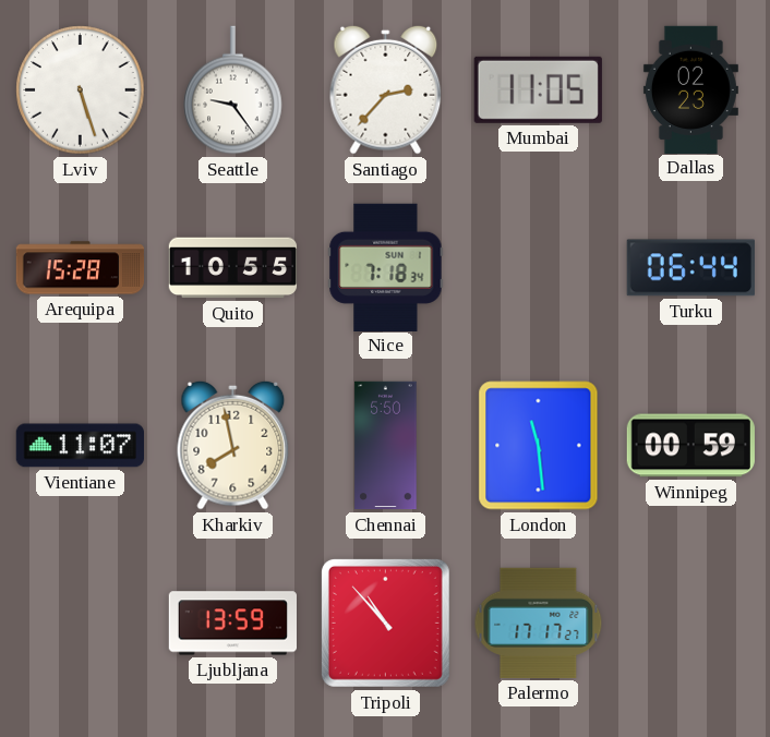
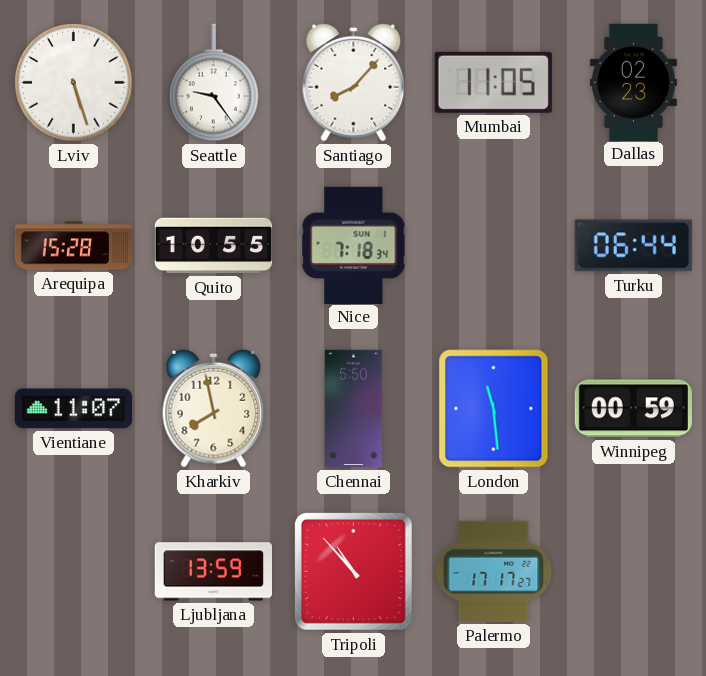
Santiago: 2:37 -> 8:07
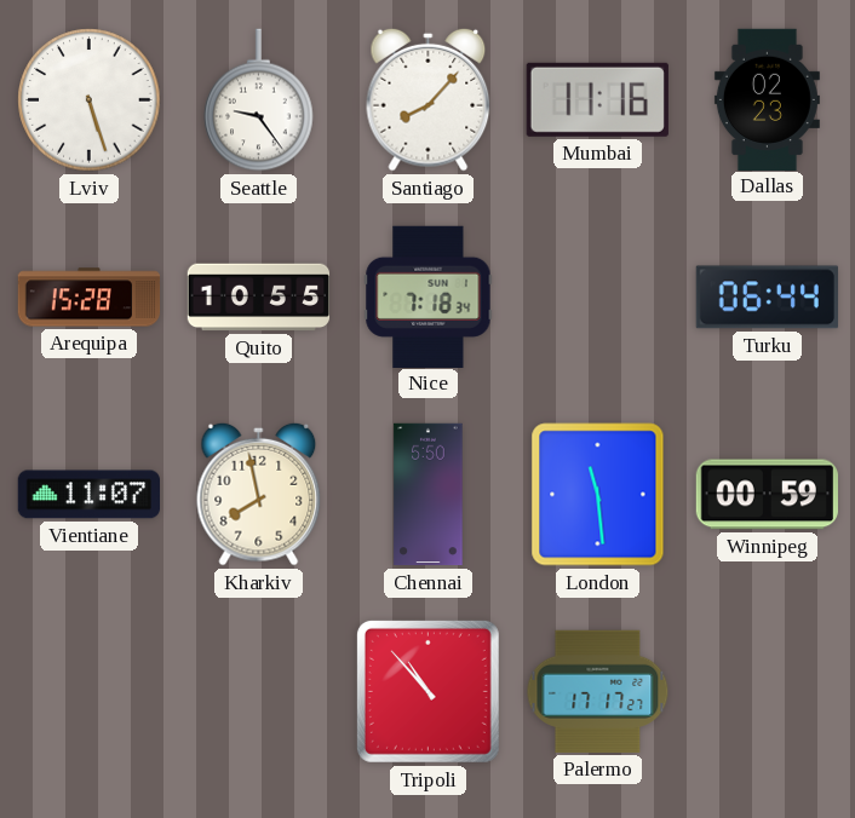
Mumbai: 11:05 -> 11:16
Ljubljana: 13:59 -> none
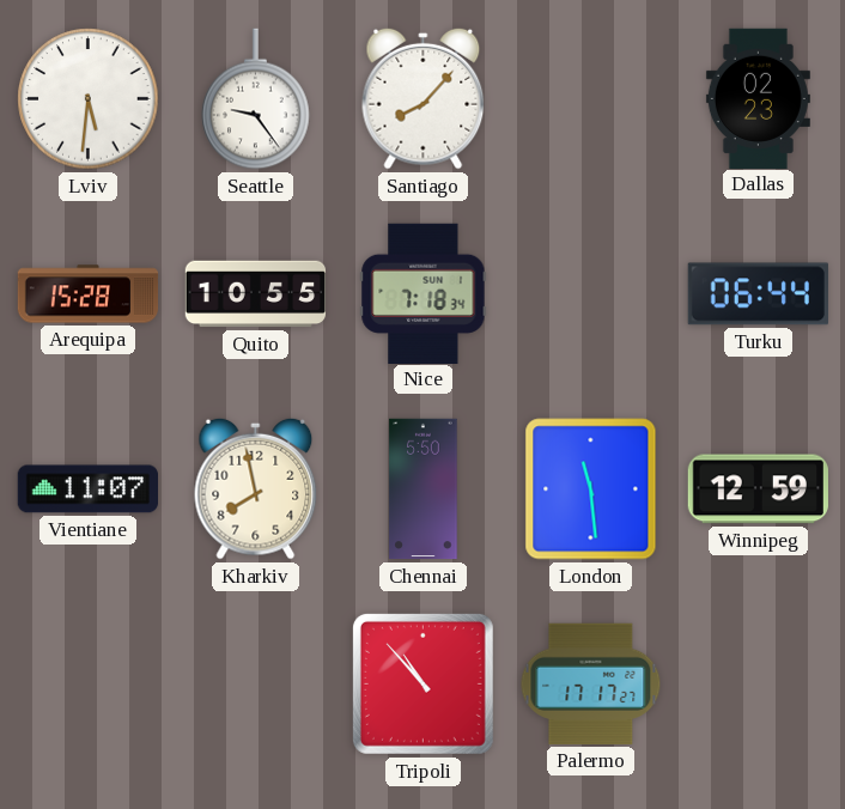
Lviv: 5:27 -> 5:31
Mumbai: 11:16 -> none
Winnipeg: 00:59 -> 12:59
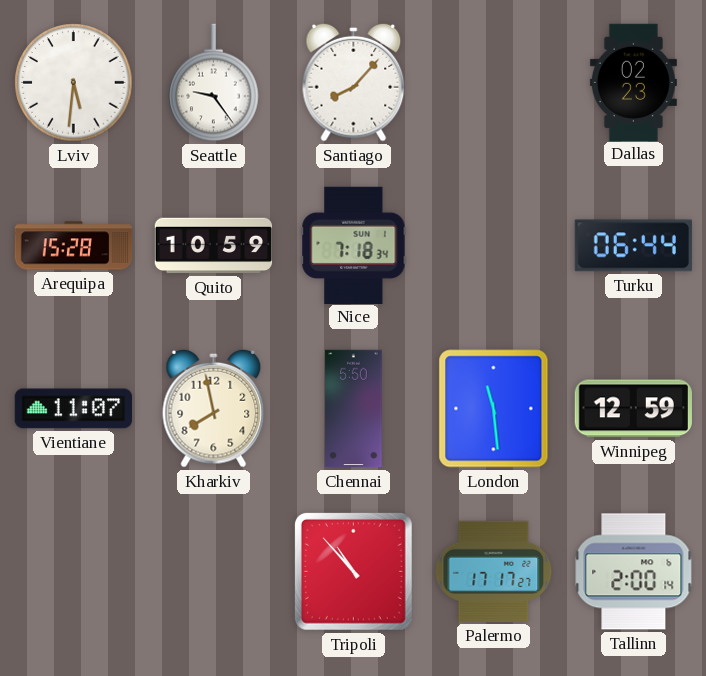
Quito: 10:55 -> 10:59
Tallinn: none -> 2:00
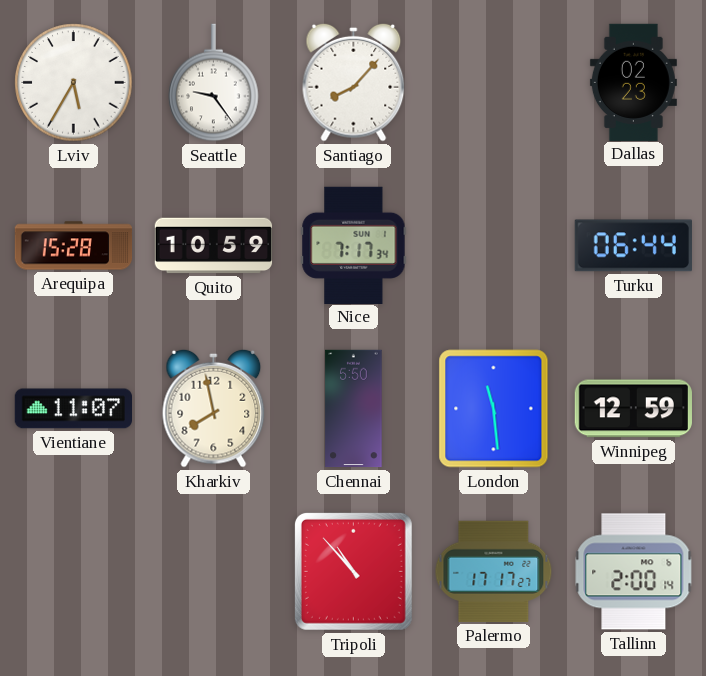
Lviv: 5:31 -> 5:35
Nice: 7:18 -> 7:17
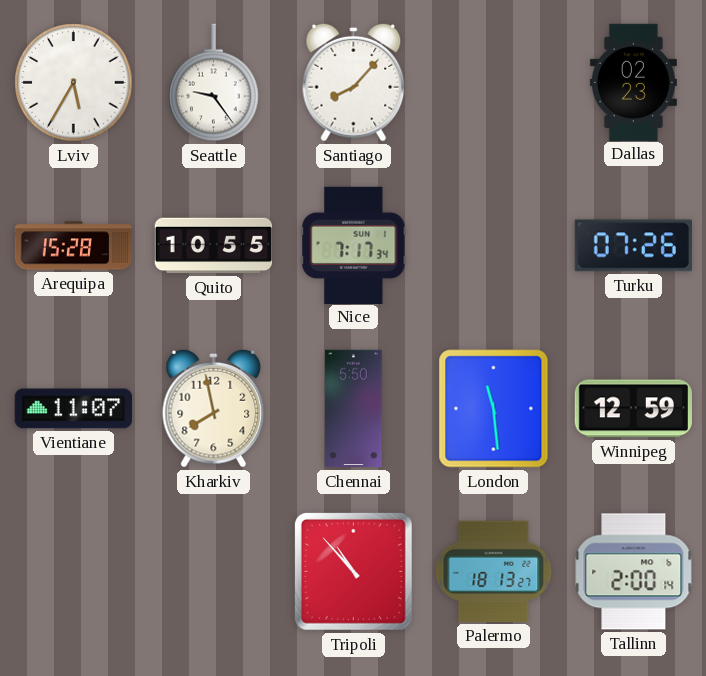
Quito: 10:59 -> 10:55
Turku: 06:44 -> 07:26
Palermo: 17:17 -> 18:13
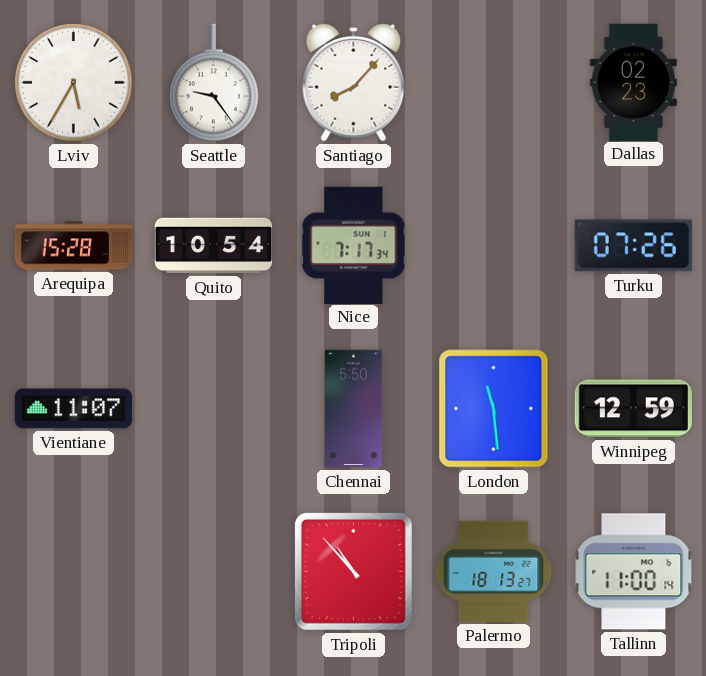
Quito: 10:55 -> 10:54
Kharkiv: 7:58 -> none
Tallinn: 2:00 -> 11:00
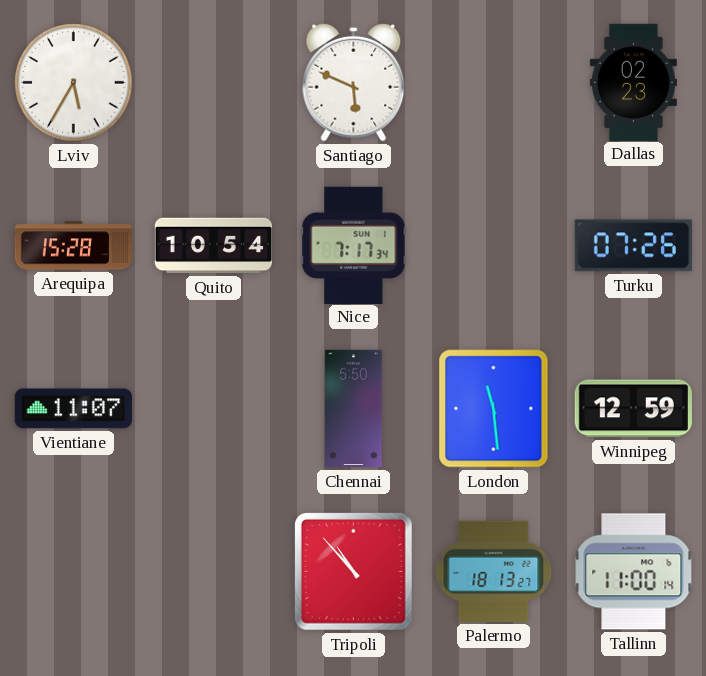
Seattle: 9:24 -> none
Santiago: 8:07 -> 5:49
